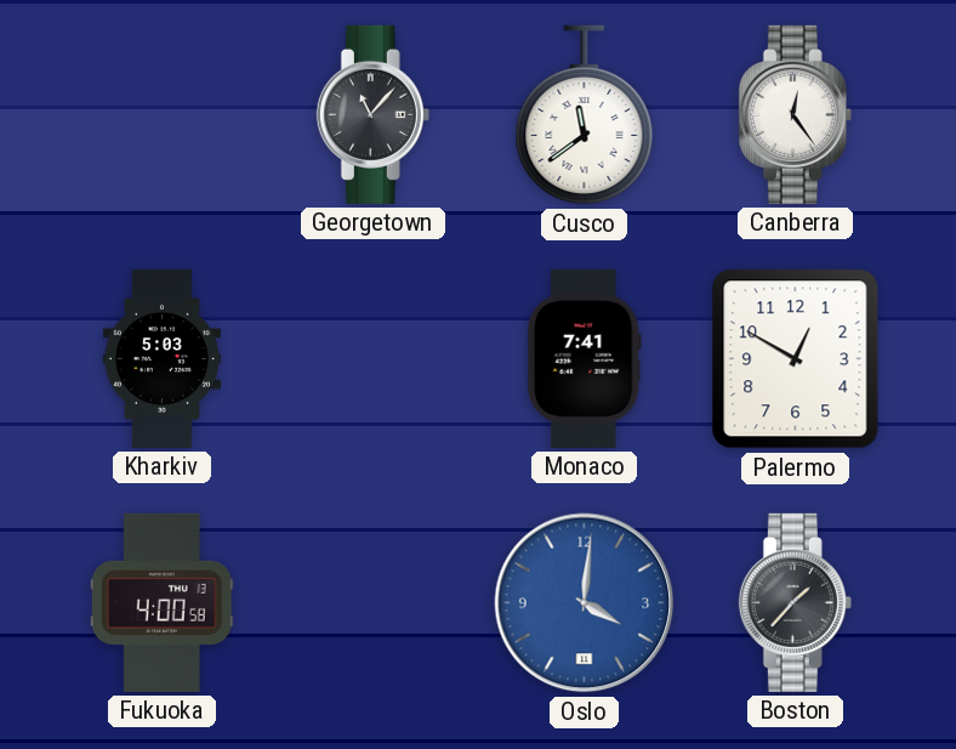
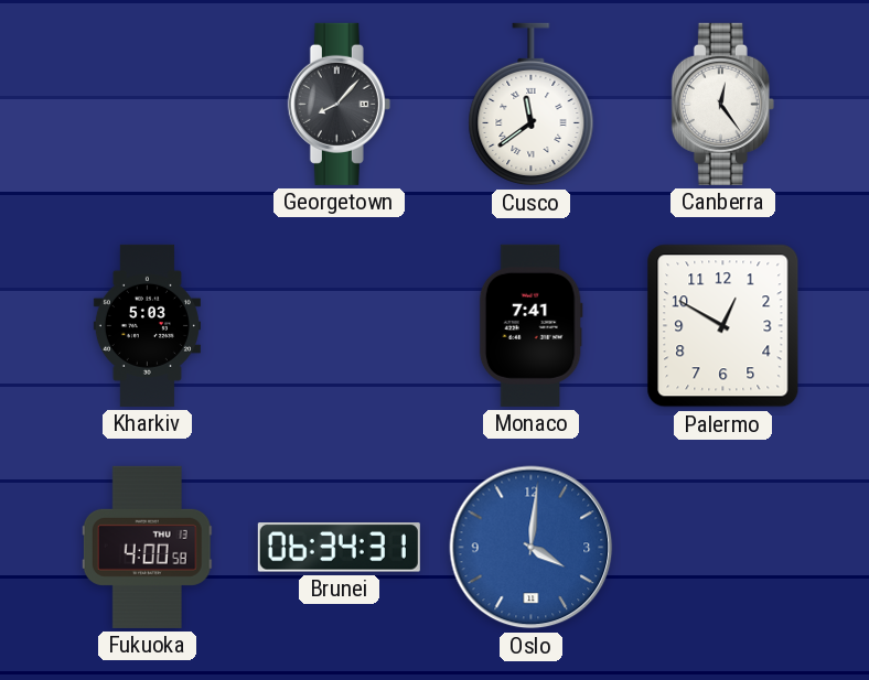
Georgetown: 11:07 -> 8:07
Brunei: none -> 06:34
Boston: 1:37 -> none
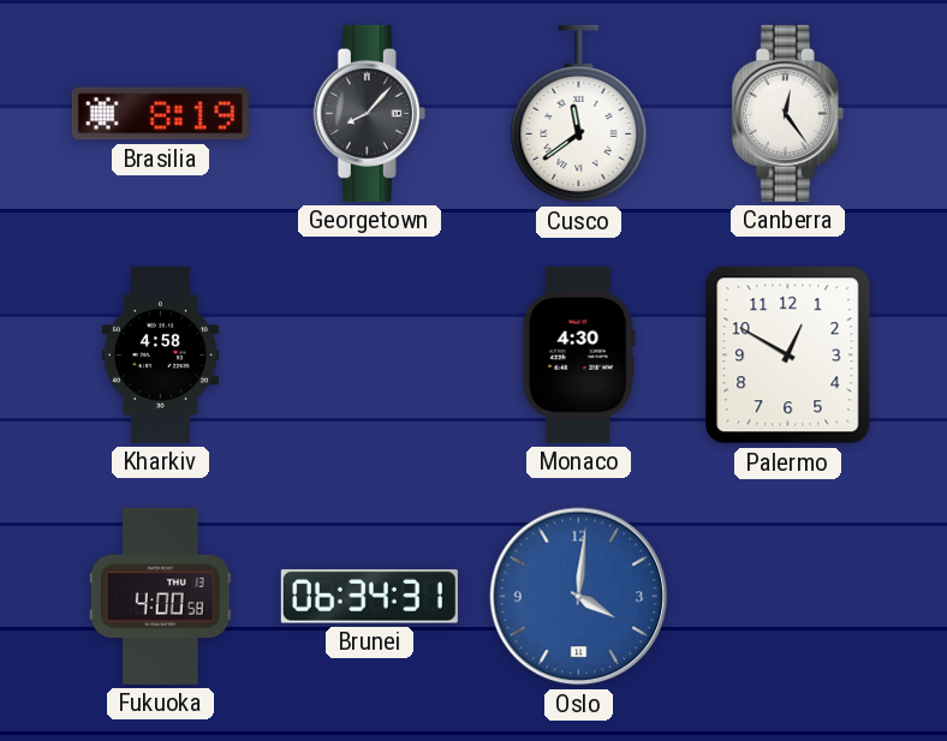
Brasilia: none -> 8:19
Kharkiv: 5:03 -> 4:58
Monaco: 7:41 -> 4:30
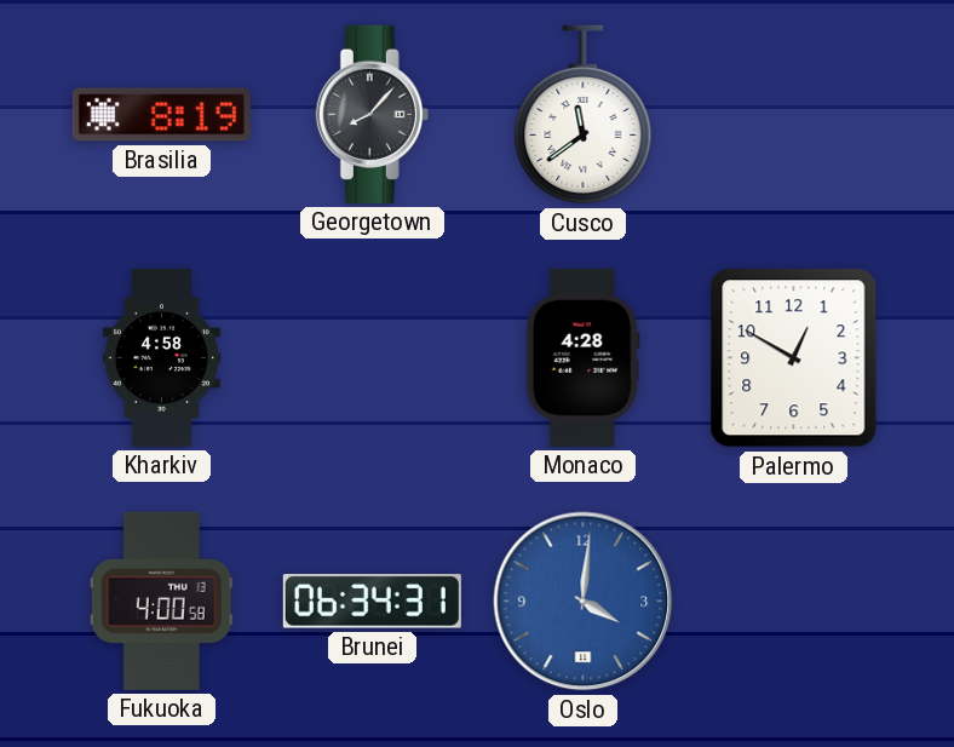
Canberra: 12:24 -> none
Monaco: 4:30 -> 4:28
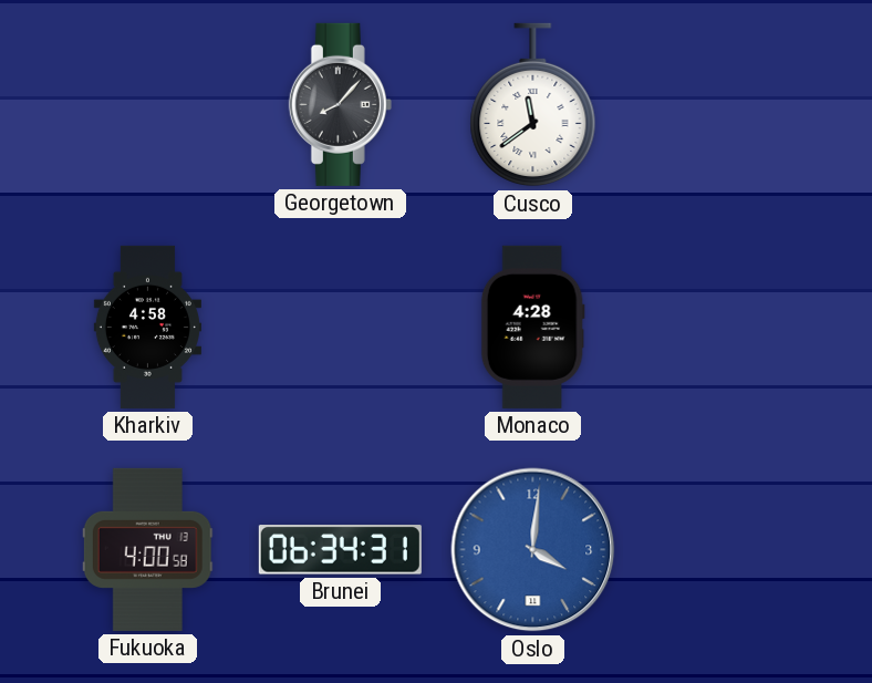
Brasilia: 8:19 -> none
Palermo: 12:50 -> none
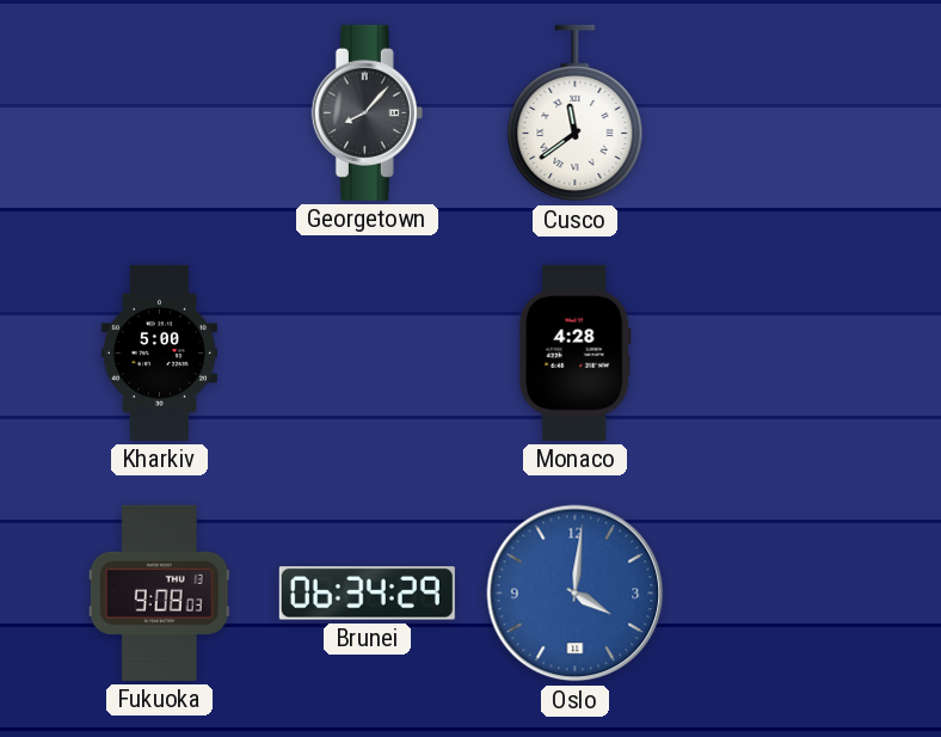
Kharkiv: 4:58 -> 5:00
Fukuoka: 4:00 -> 9:08
Brunei: 06:34:31 -> 06:34:29
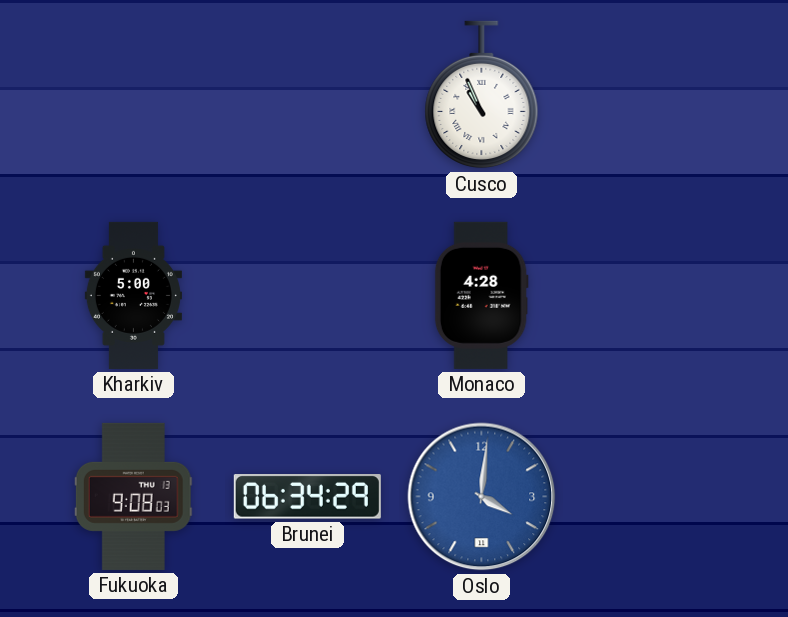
Georgetown: 8:07 -> none
Cusco: 11:39 -> 10:56
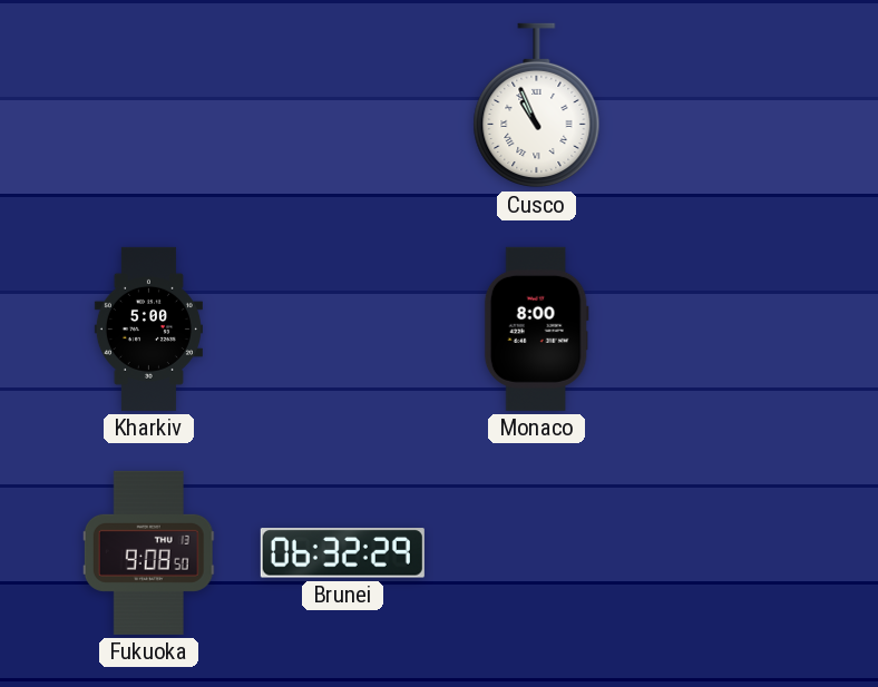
Monaco: 4:28 -> 8:00
Fukuoka: 9:08:03 -> 9:08:50
Brunei: 06:34 -> 06:32
Oslo: 4:01 -> none
